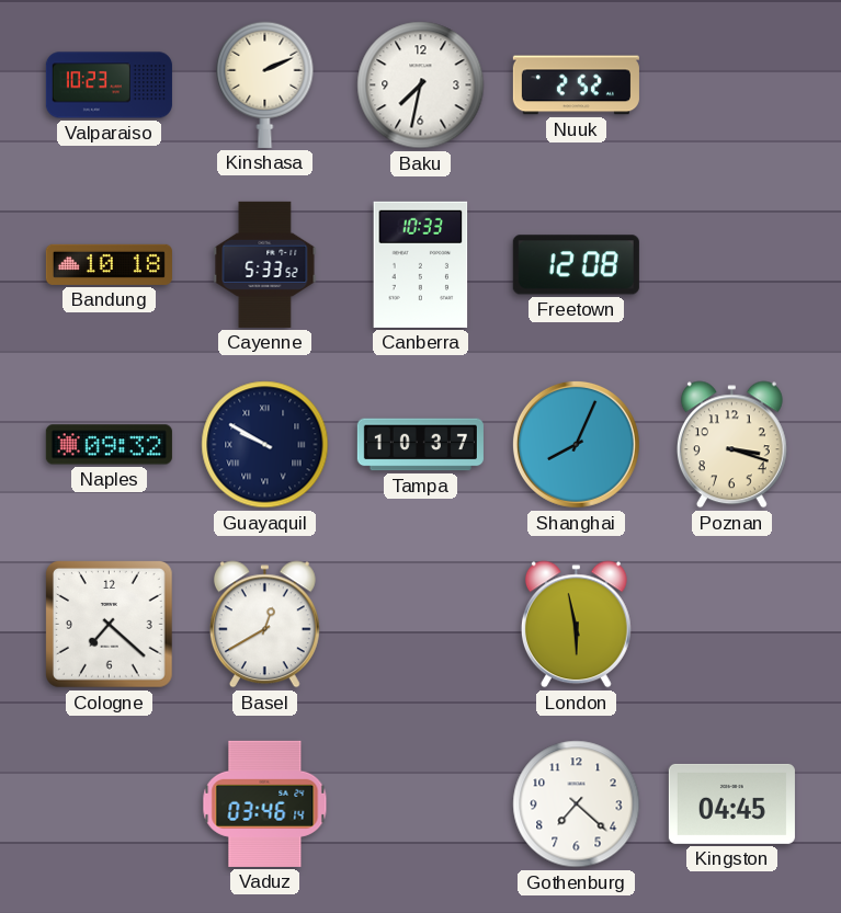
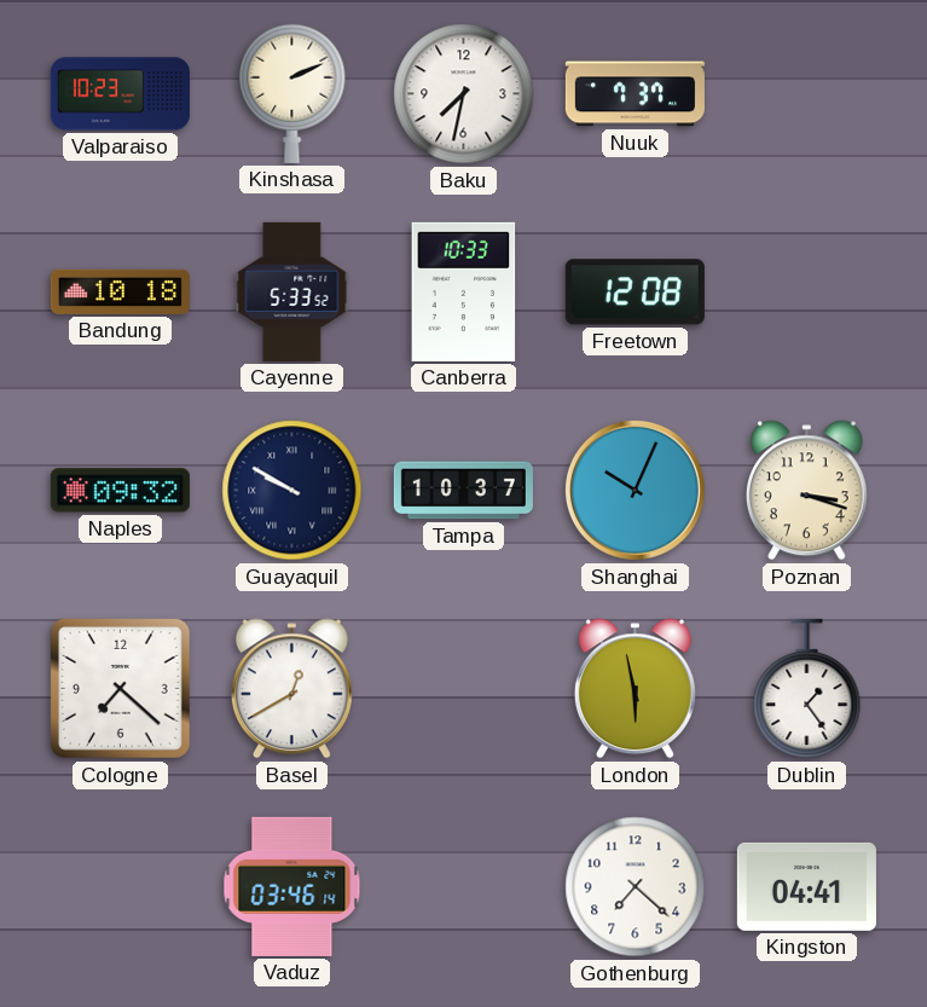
Nuuk: 2:52 -> 7:37
Shanghai: 8:04 -> 10:04
Dublin: none -> 1:24
Kingston: 04:45 -> 04:41
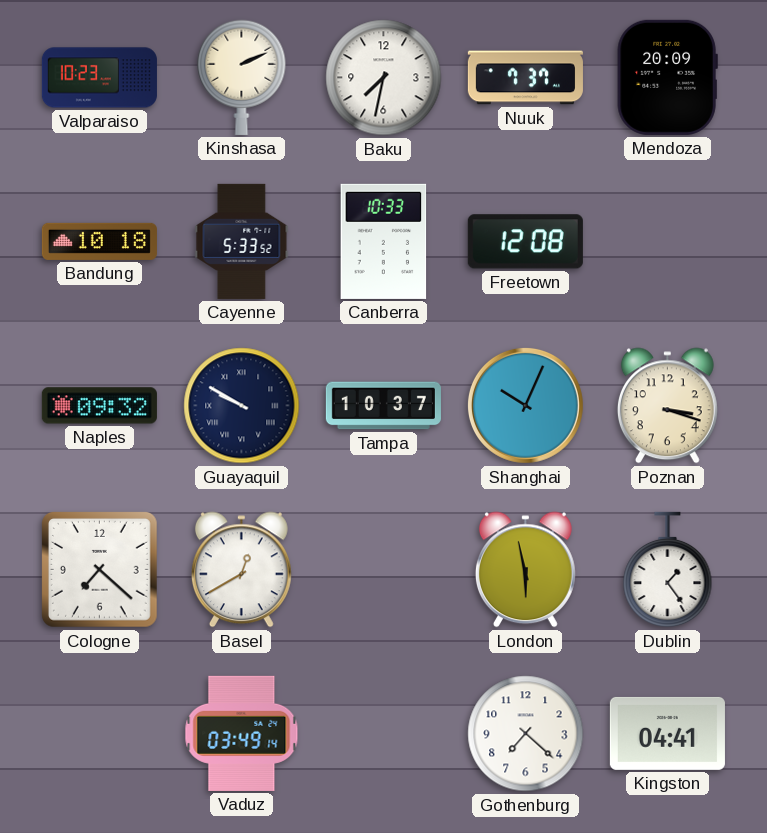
Mendoza: none -> 20:09
Vaduz: 03:46 -> 03:49
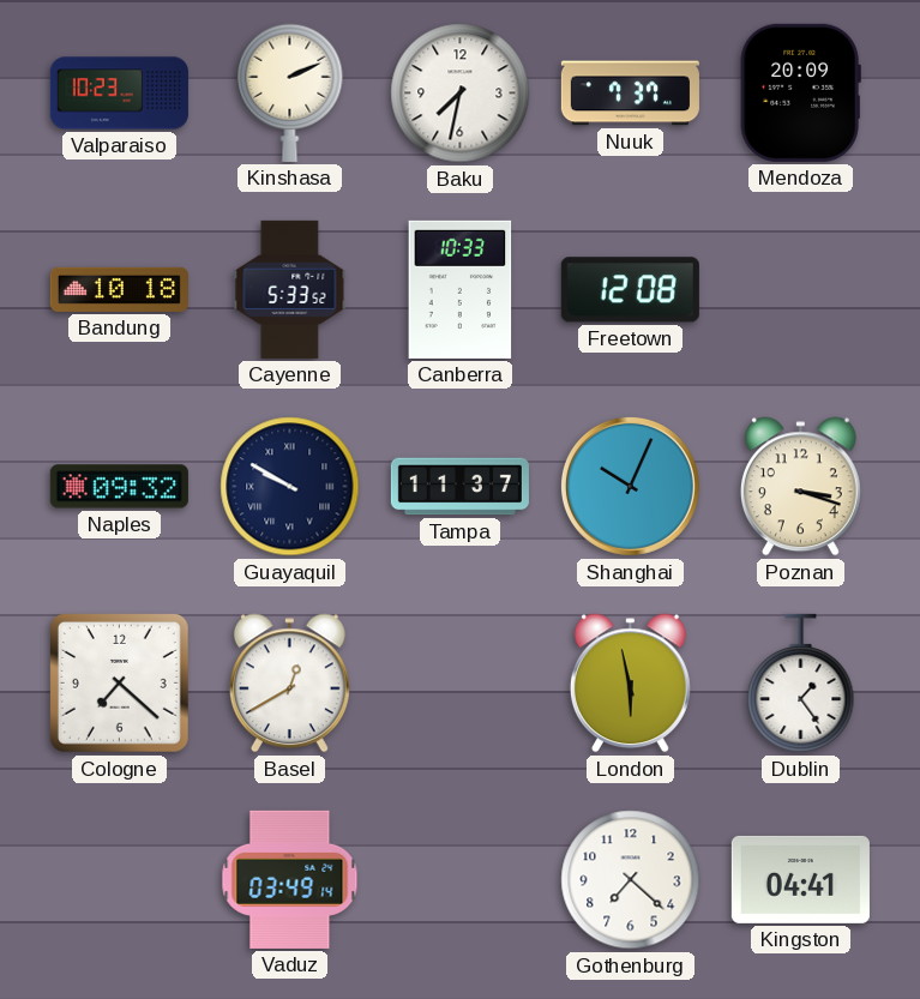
Tampa: 10:37 -> 11:37
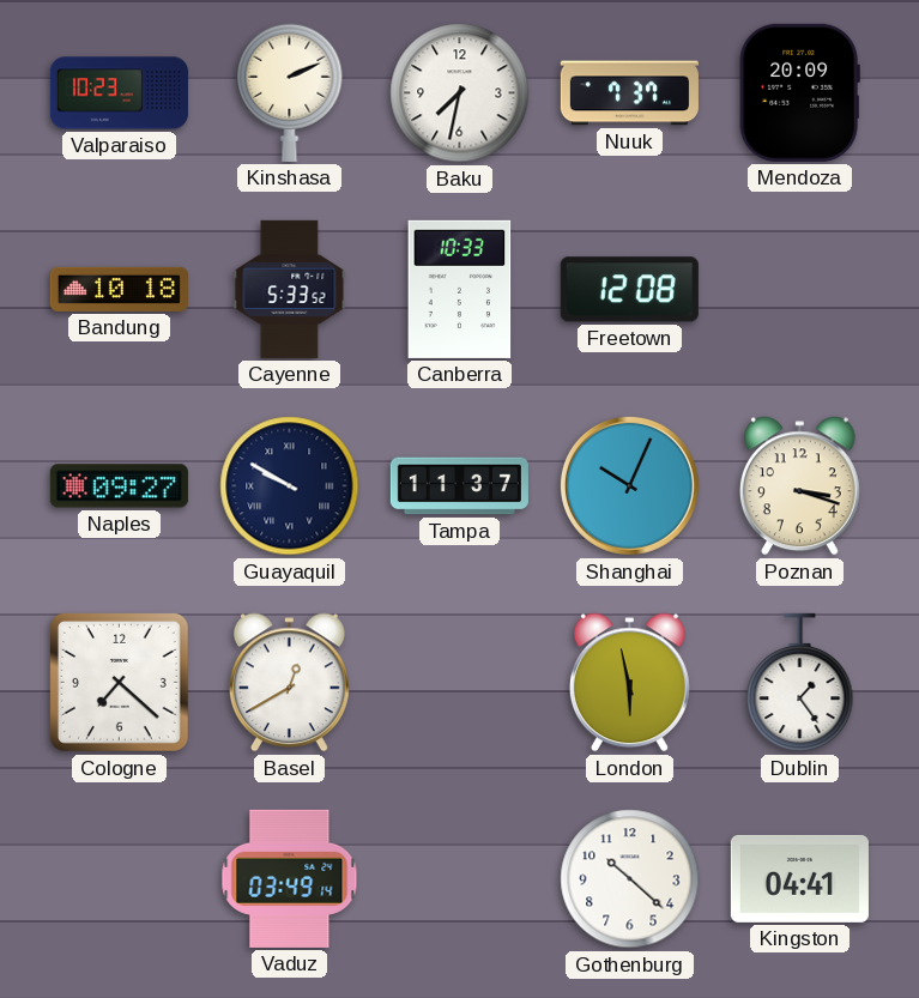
Naples: 09:32 -> 09:27
Gothenburg: 7:22 -> 10:22
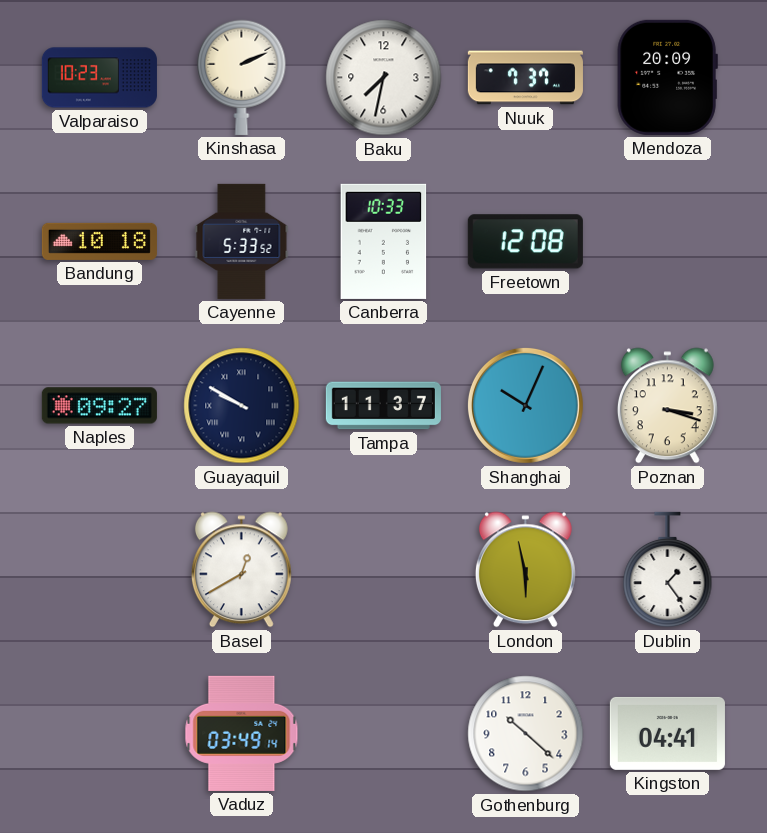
Cologne: 7:22 -> none
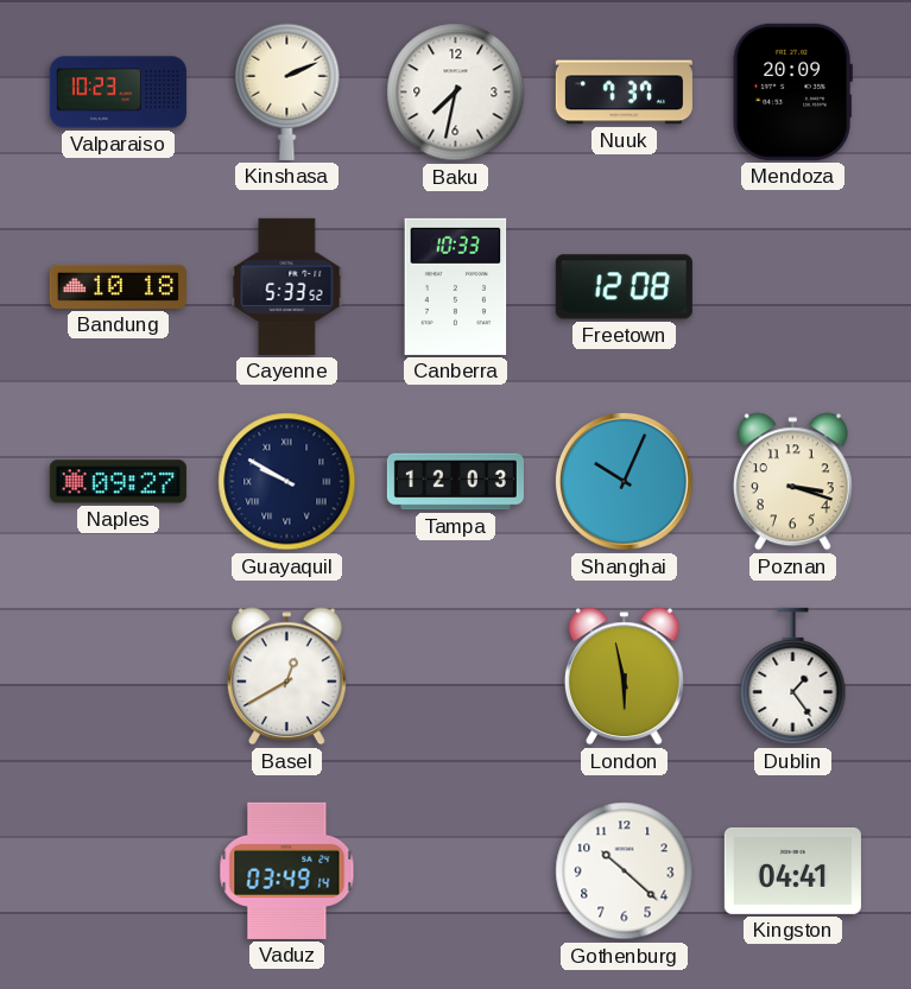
Tampa: 11:37 -> 12:03
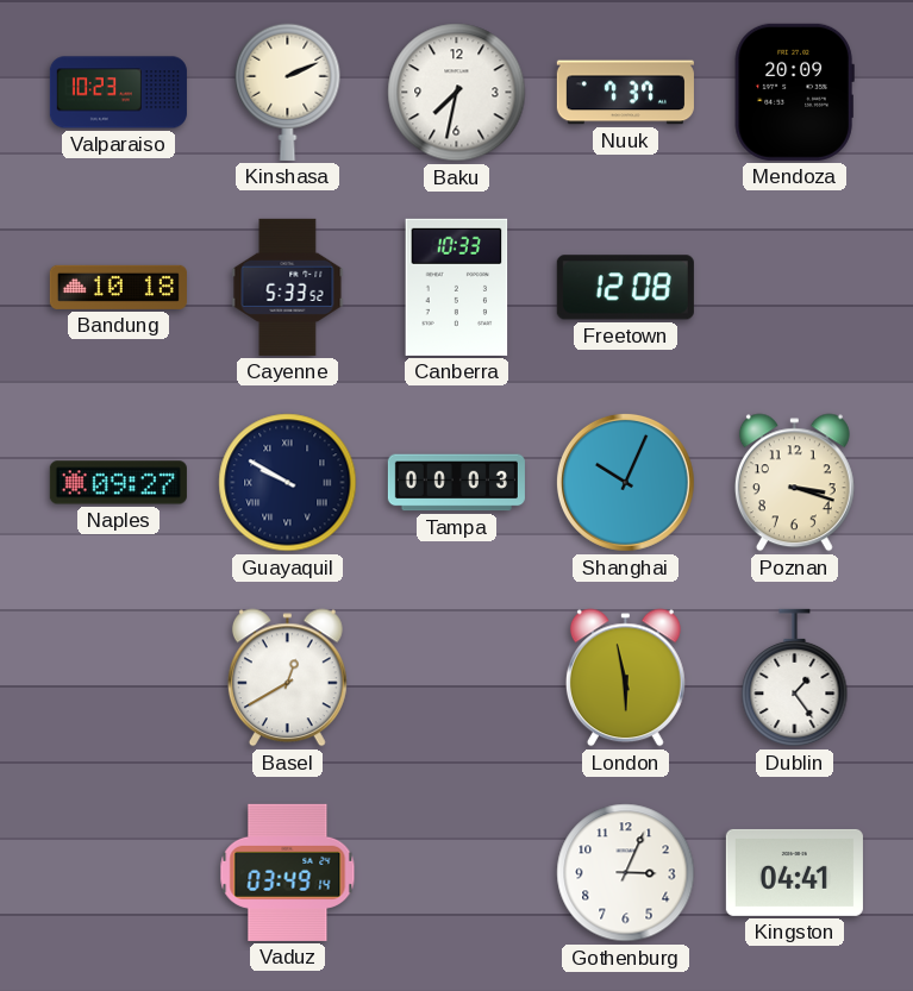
Tampa: 12:03 -> 00:03
Gothenburg: 10:22 -> 3:04
